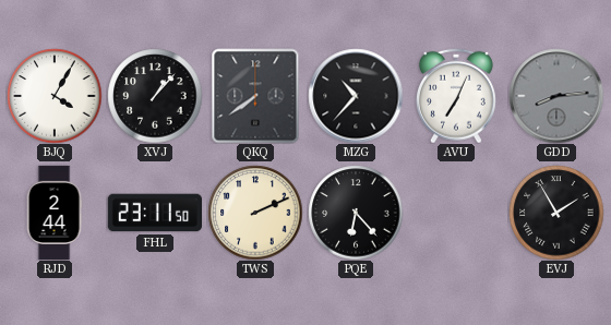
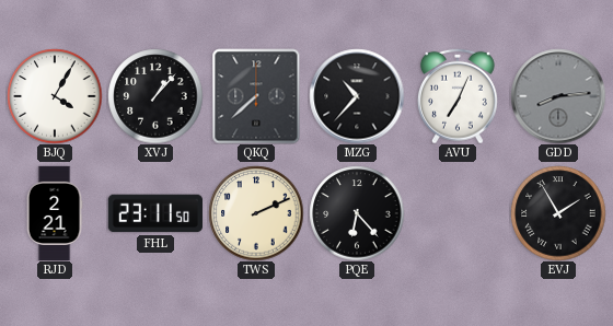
QKQ: 7:39 -> 7:38
RJD: 2:44 -> 2:21
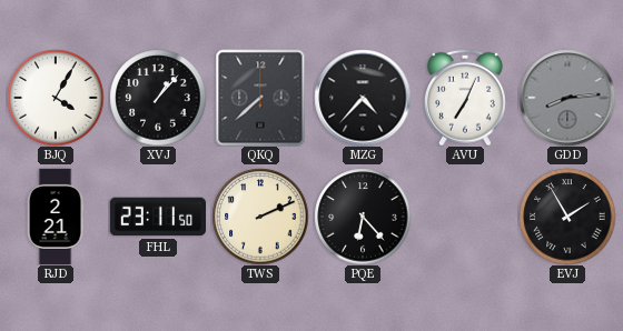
MZG: 10:37 -> 4:37
